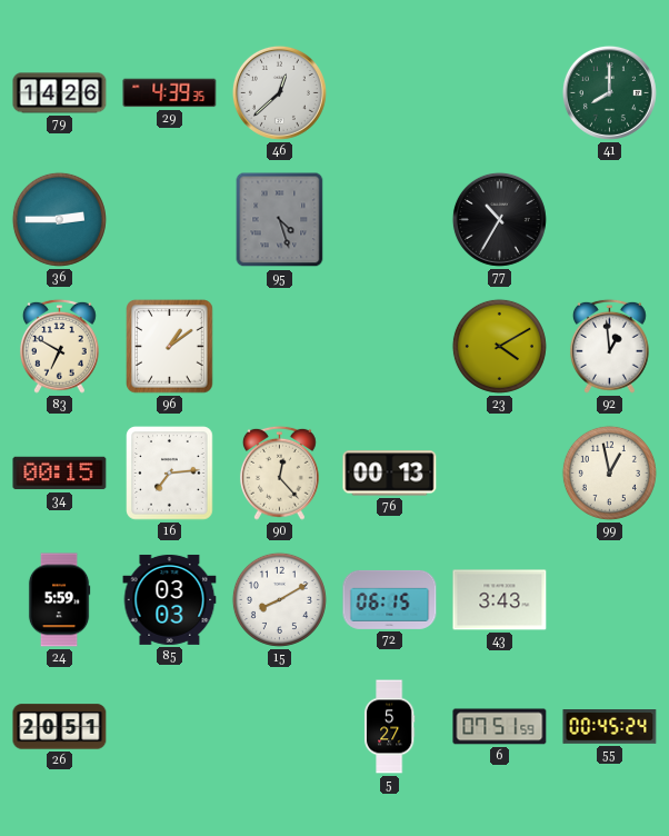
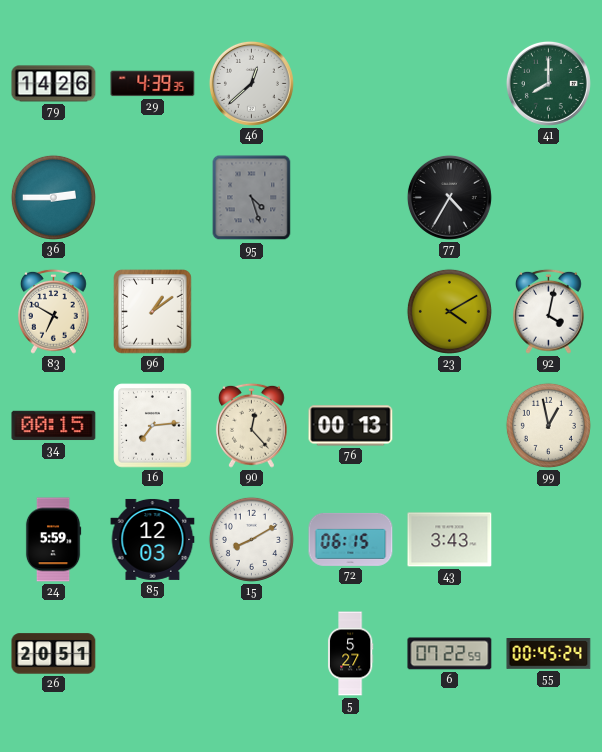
77: 10:35 -> 4:35
92: 12:59 -> 4:02
85: 03:03 -> 12:03
6: 07:51 -> 07:22
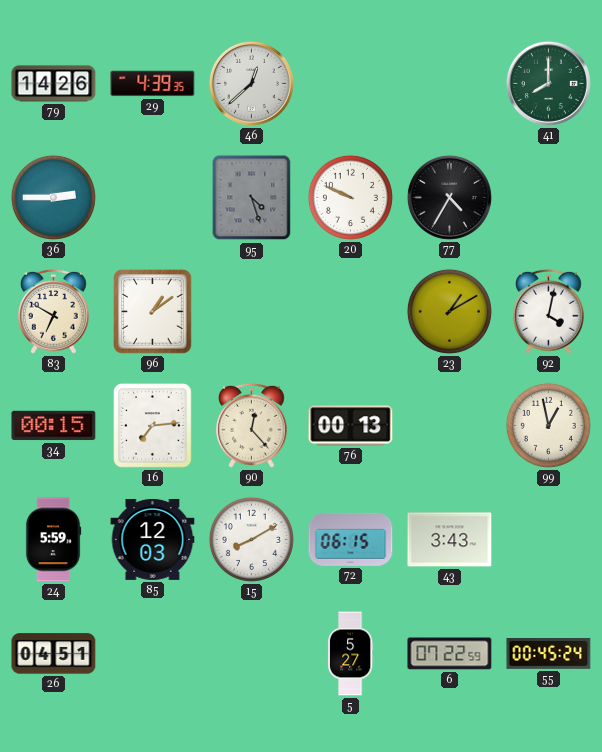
20: none -> 9:49
23: 4:10 -> 1:10
26: 20:51 -> 04:51
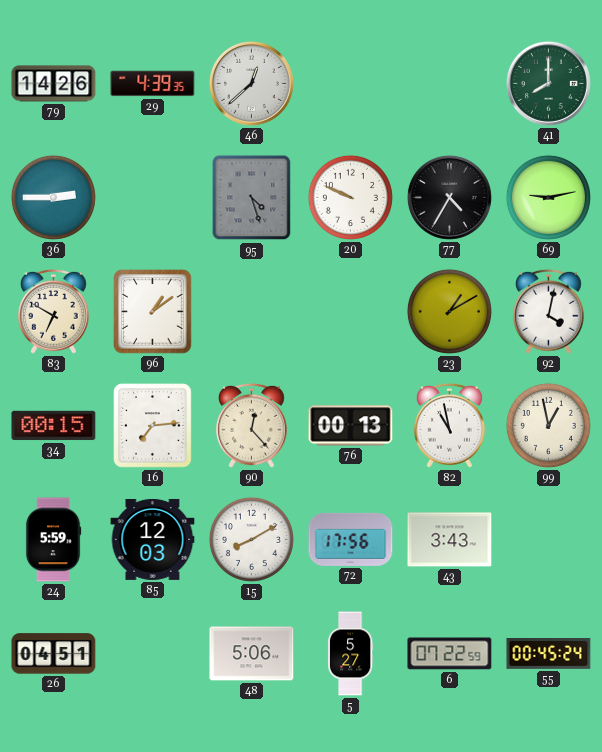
69: none -> 9:13
82: none -> 10:58
72: 06:15 -> 17:56
48: none -> 5:06
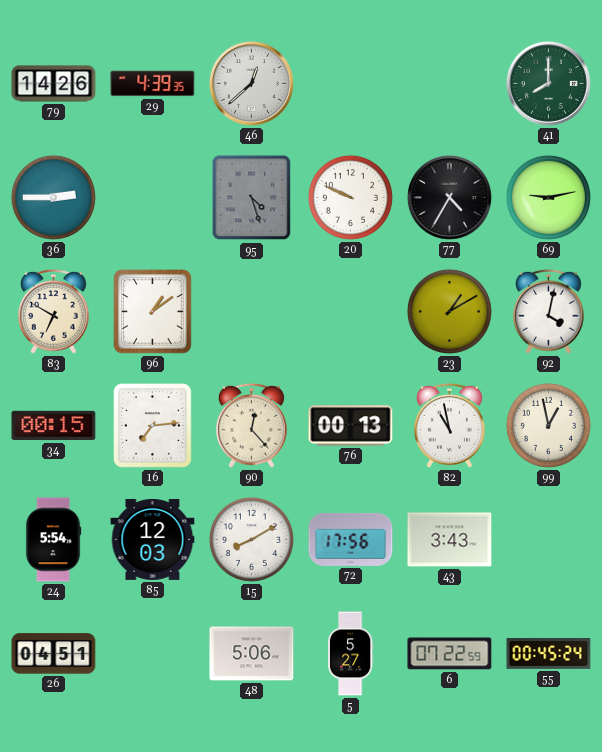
24: 5:59 -> 5:54
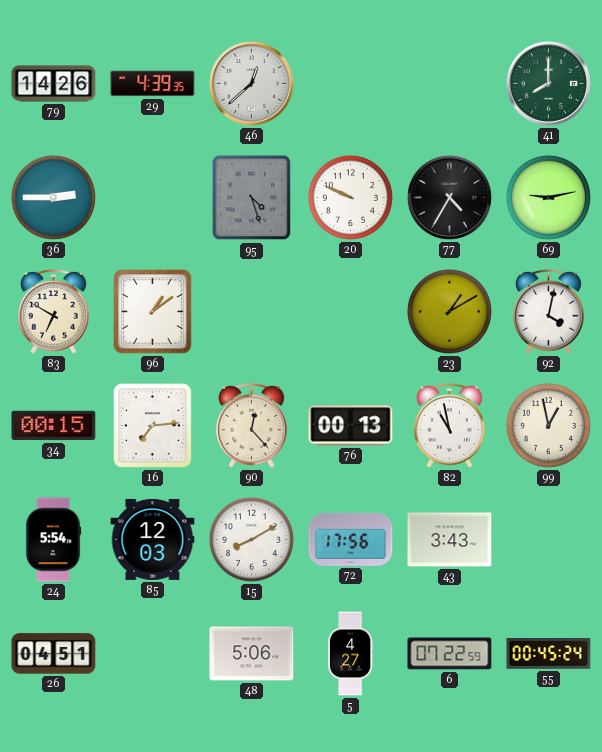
5: 5:27 -> 4:27
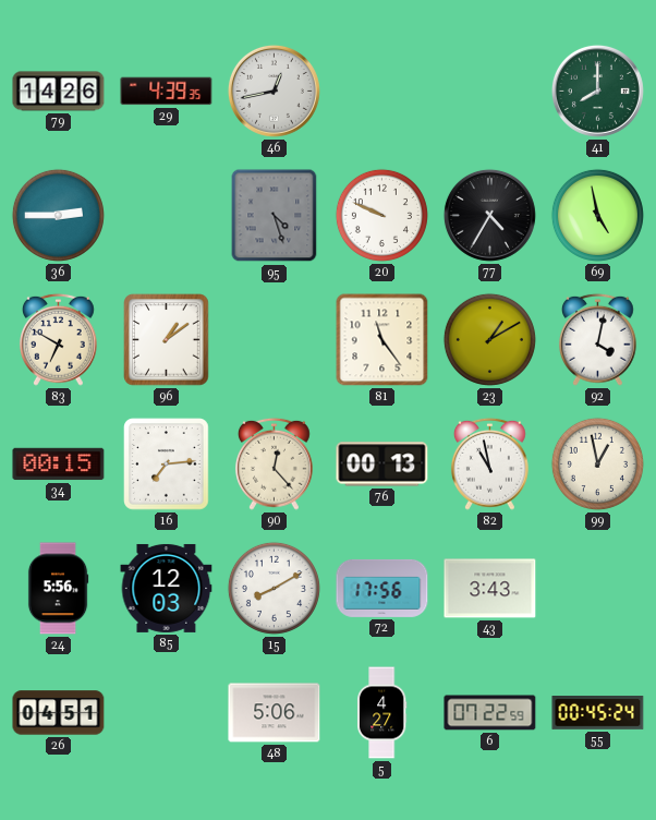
46: 12:38 -> 12:43
69: 9:13 -> 4:58
81: none -> 11:24
24: 5:54 -> 5:56
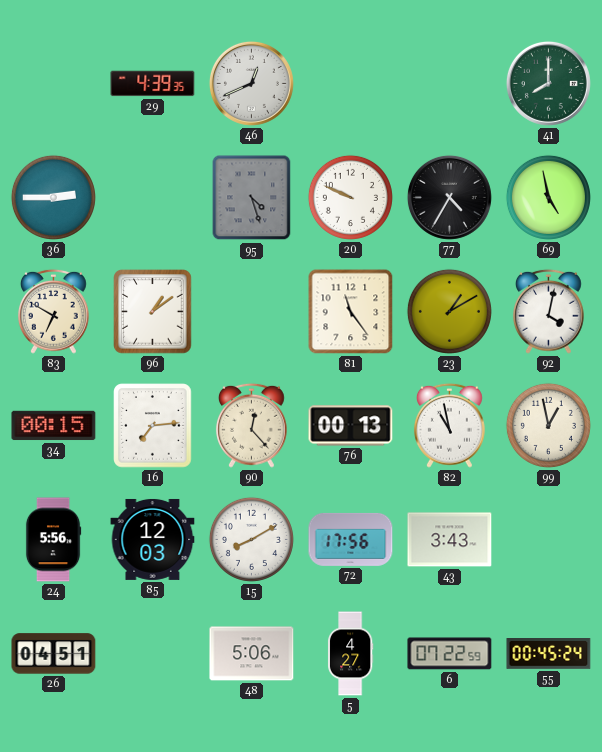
79: 14:26 -> none
46: 12:43 -> 12:41
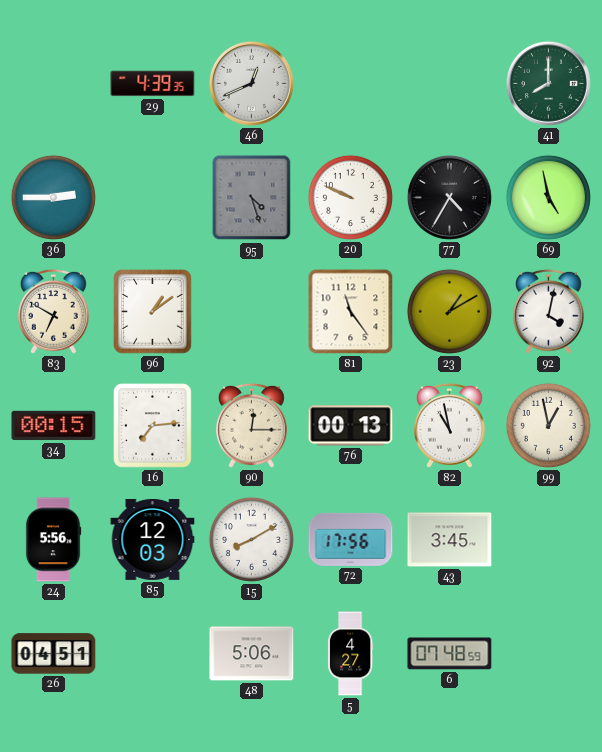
90: 12:23 -> 12:15
43: 3:43 -> 3:45
6: 07:22 -> 07:48
55: 00:45 -> none
